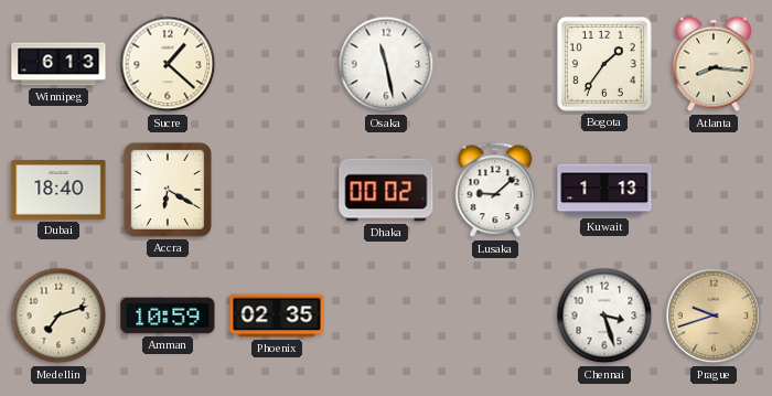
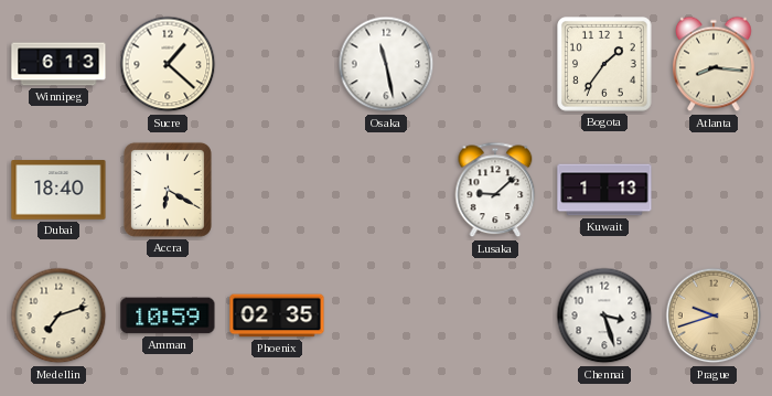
Dhaka: 00:02 -> none
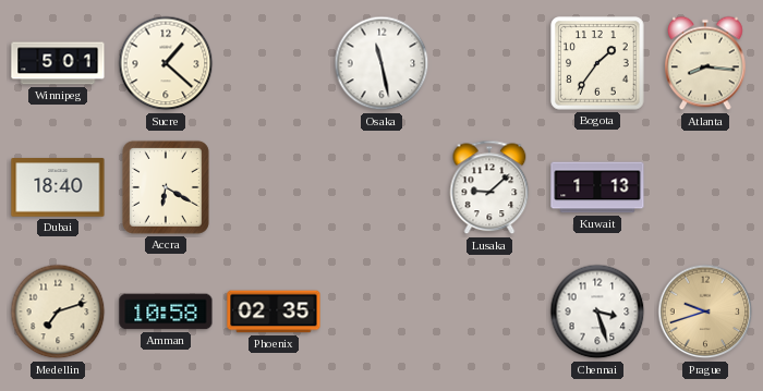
Winnipeg: 6:13 -> 5:01
Amman: 10:59 -> 10:58
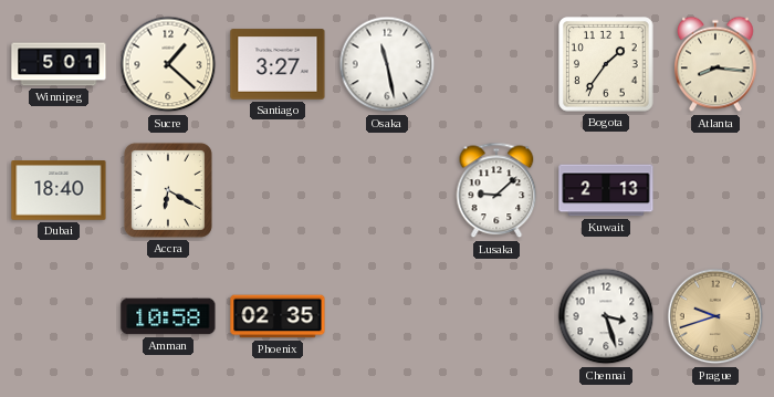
Santiago: none -> 3:27
Kuwait: 1:13 -> 2:13
Medellin: 7:12 -> none
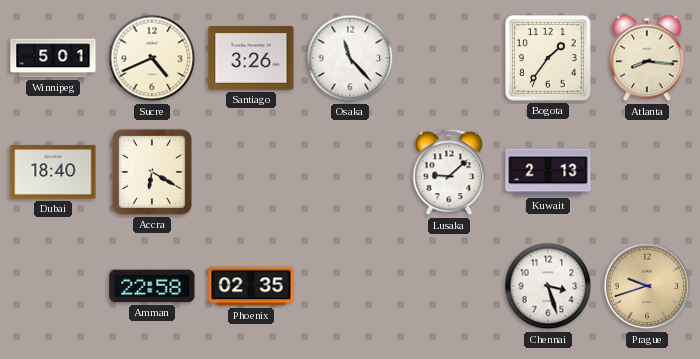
Sucre: 1:22 -> 4:41
Santiago: 3:27 -> 3:26
Osaka: 11:28 -> 11:23
Amman: 10:58 -> 22:58
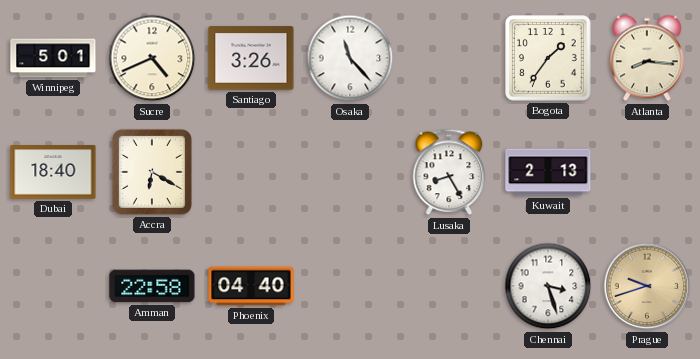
Lusaka: 9:08 -> 8:25
Phoenix: 02:35 -> 04:40
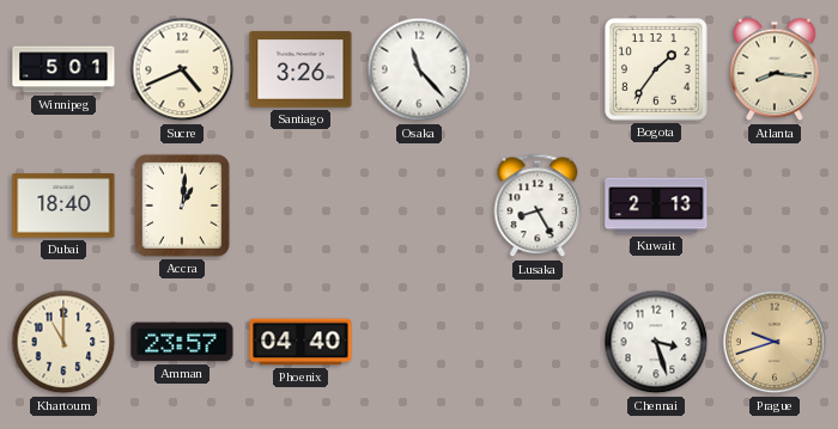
Accra: 6:20 -> 1:01
Khartoum: none -> 11:00
Amman: 22:58 -> 23:57
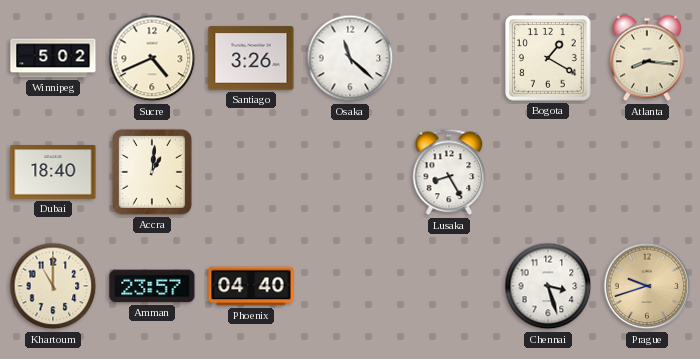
Winnipeg: 5:01 -> 5:02
Osaka: 11:23 -> 11:22
Bogota: 1:36 -> 1:20
Kuwait: 2:13 -> none
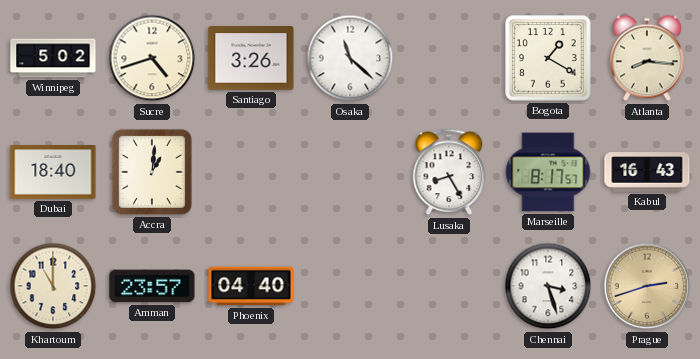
Sucre: 4:41 -> 4:42
Marseille: none -> 8:17
Kabul: none -> 16:43
Prague: 9:42 -> 2:42
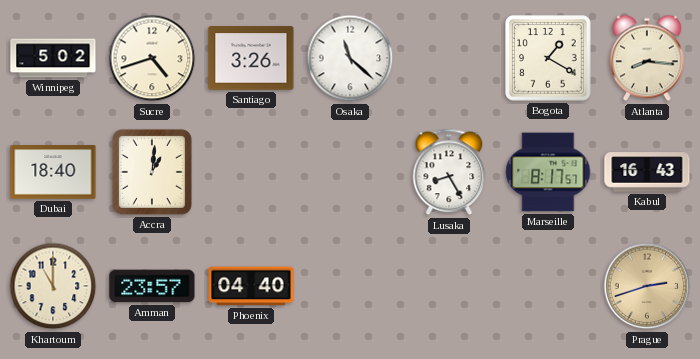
Chennai: 3:27 -> none
